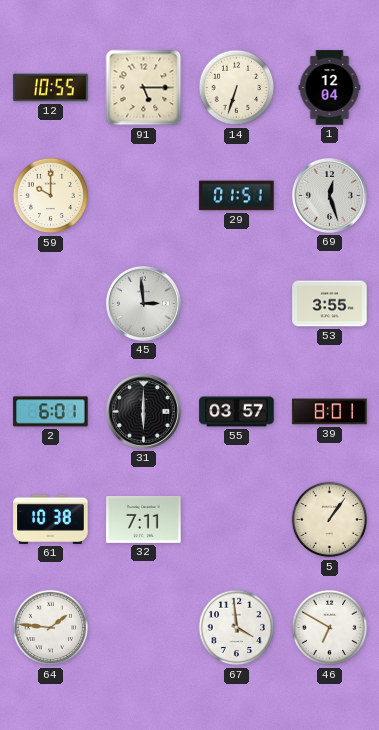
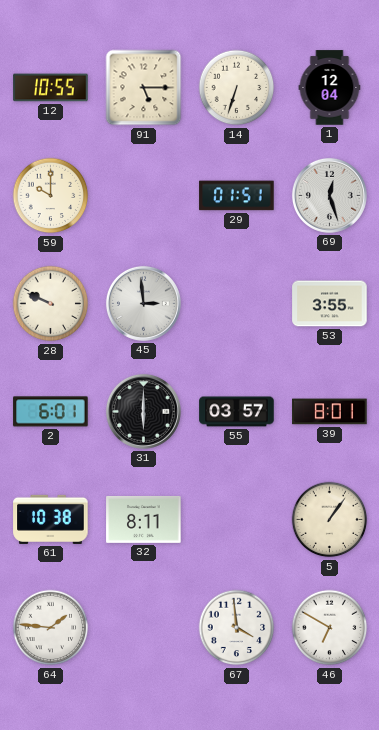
28: none -> 9:49
32: 7:11 -> 8:11
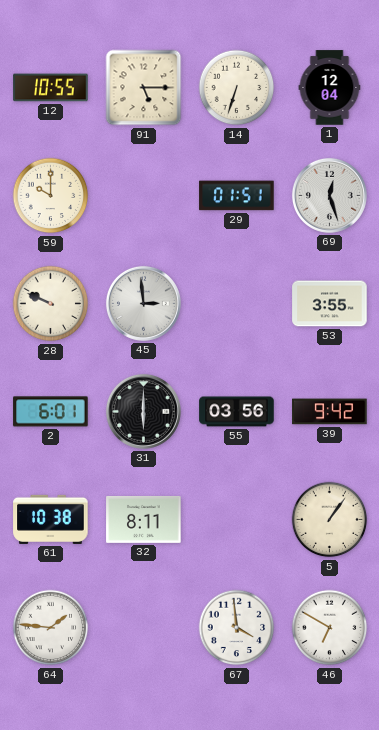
55: 03:57 -> 03:56
39: 8:01 -> 9:42
